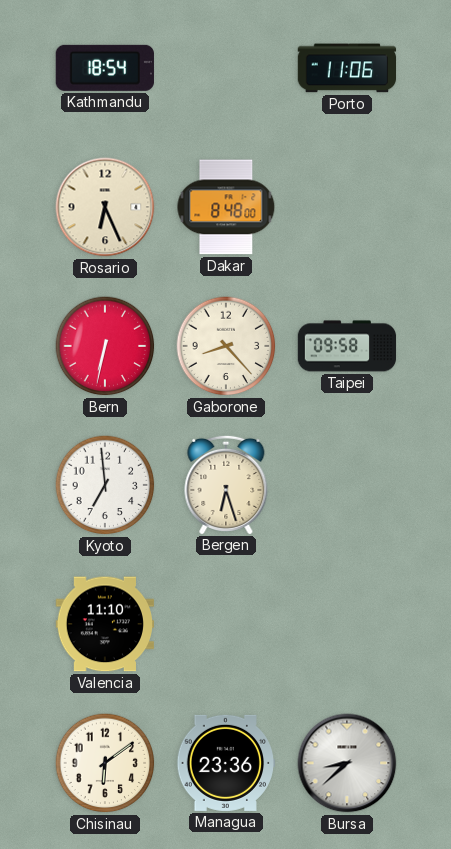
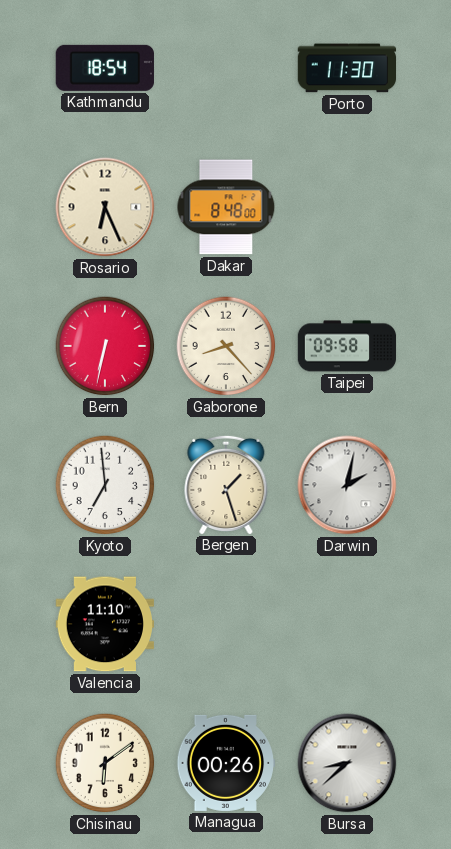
Porto: 11:06 -> 11:30
Bergen: 6:27 -> 1:27
Darwin: none -> 2:02
Managua: 23:36 -> 00:26
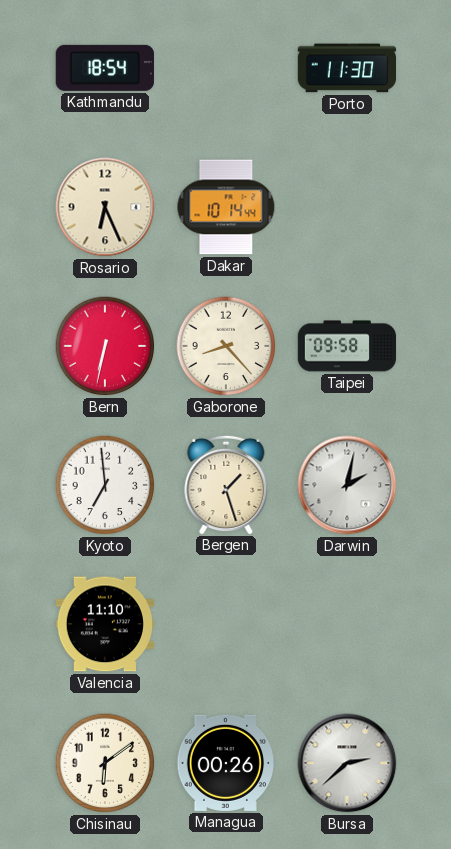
Dakar: 8:48 -> 10:14
Bursa: 8:38 -> 2:38
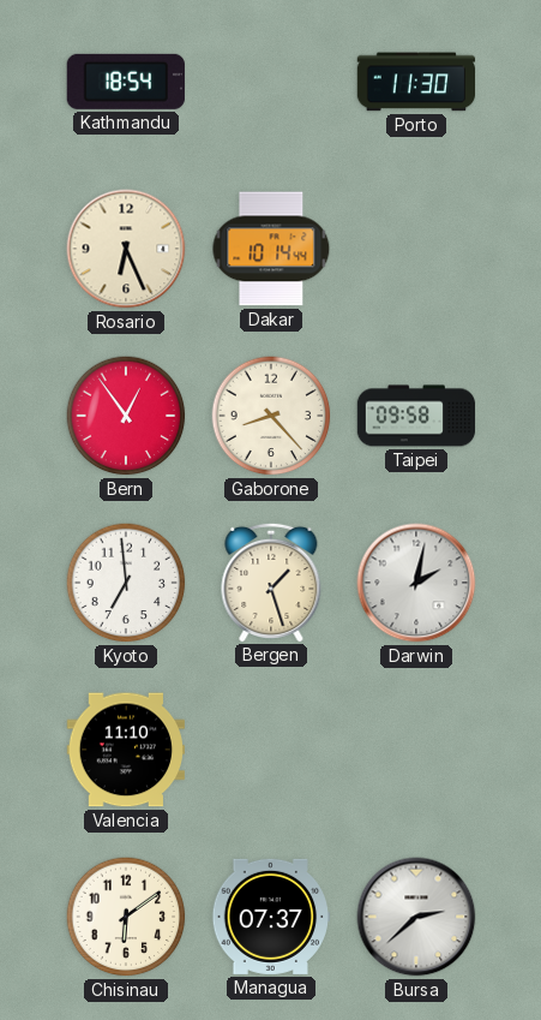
Bern: 6:32 -> 12:54
Managua: 00:26 -> 07:37
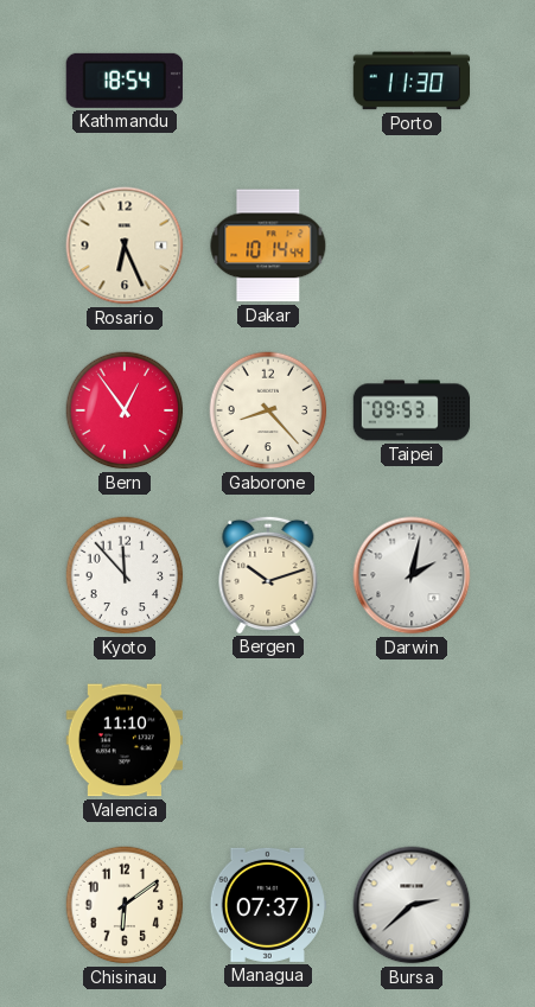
Taipei: 09:58 -> 09:53
Kyoto: 6:59 -> 11:53
Bergen: 1:27 -> 10:12
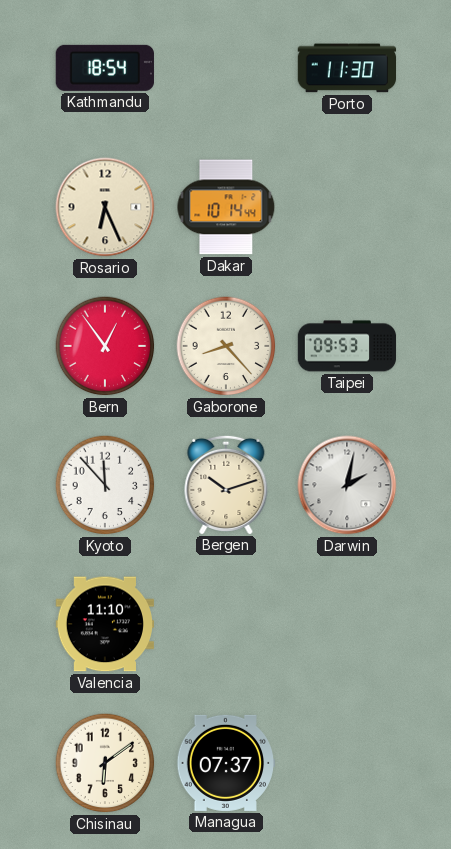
Bursa: 2:38 -> none
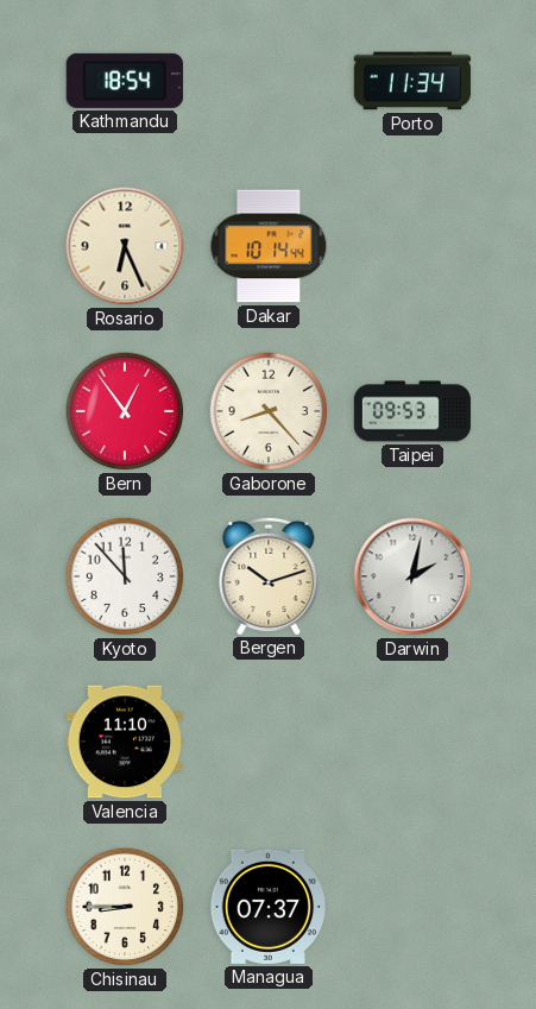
Porto: 11:30 -> 11:34
Chisinau: 6:09 -> 8:45
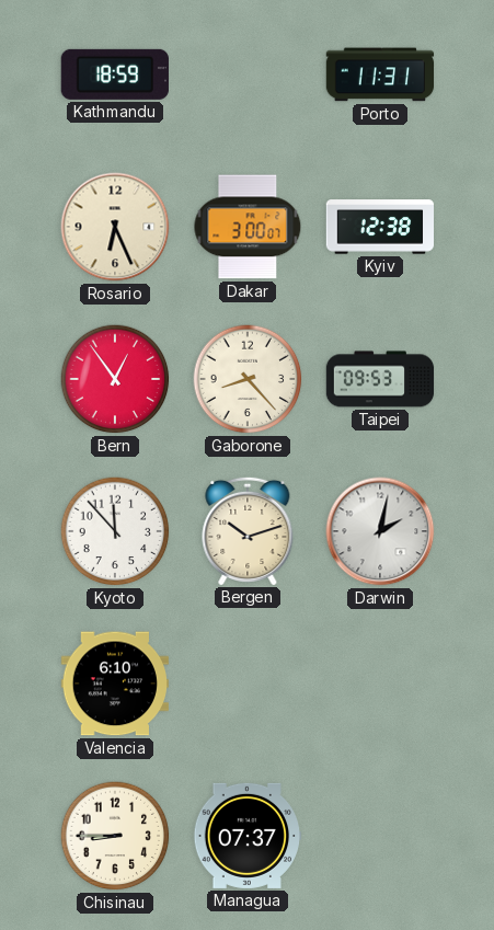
Kathmandu: 18:54 -> 18:59
Porto: 11:34 -> 11:31
Dakar: 10:14 -> 3:00
Kyiv: none -> 12:38
Valencia: 11:10 -> 6:10
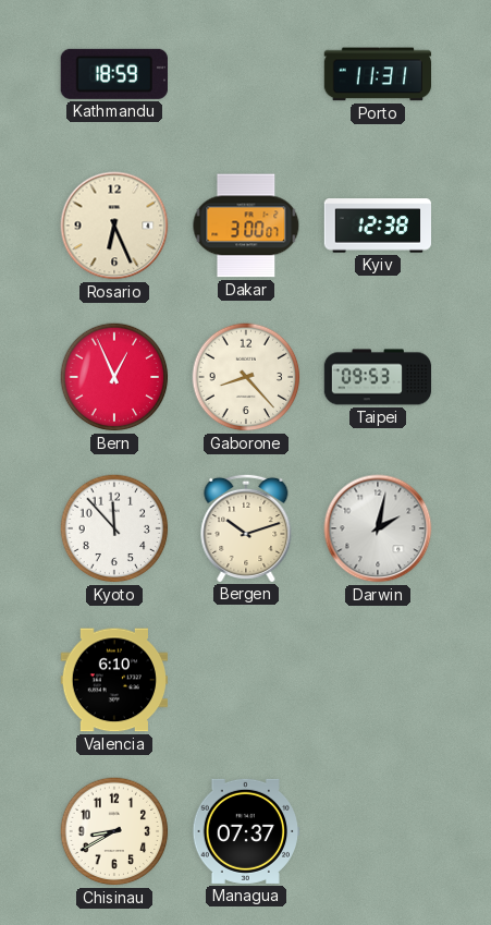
Bern: 12:54 -> 12:56
Chisinau: 8:45 -> 8:40
